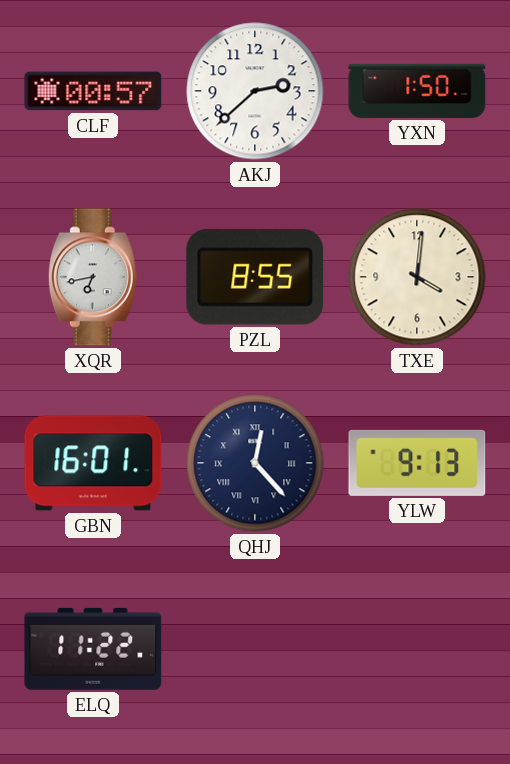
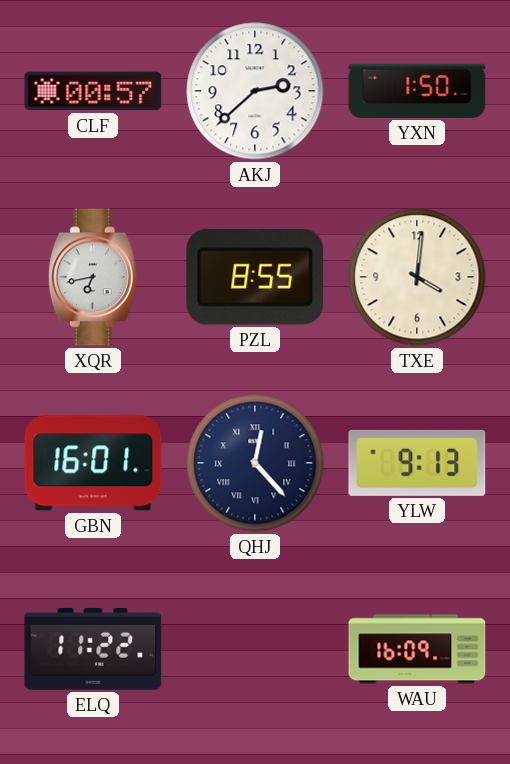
WAU: none -> 16:09
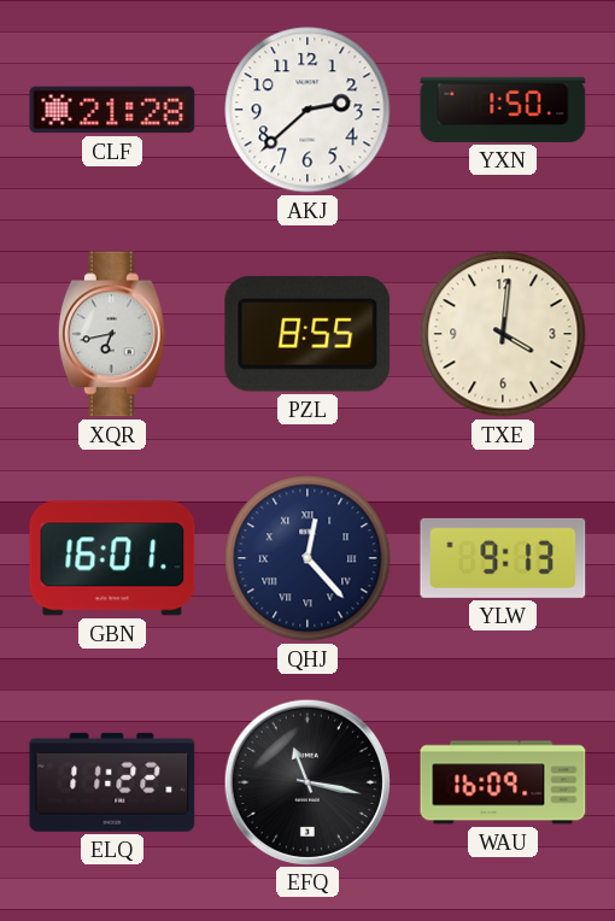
CLF: 00:57 -> 21:28
EFQ: none -> 11:17
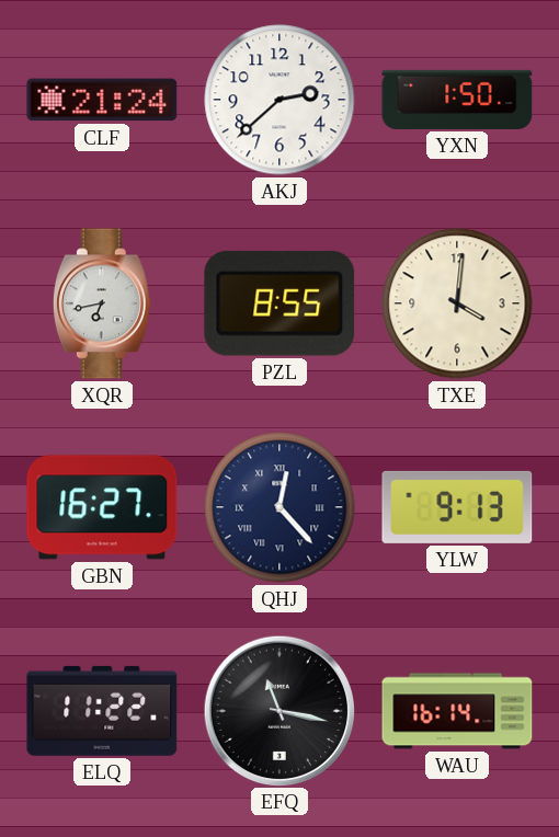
CLF: 21:28 -> 21:24
GBN: 16:01 -> 16:27
WAU: 16:09 -> 16:14
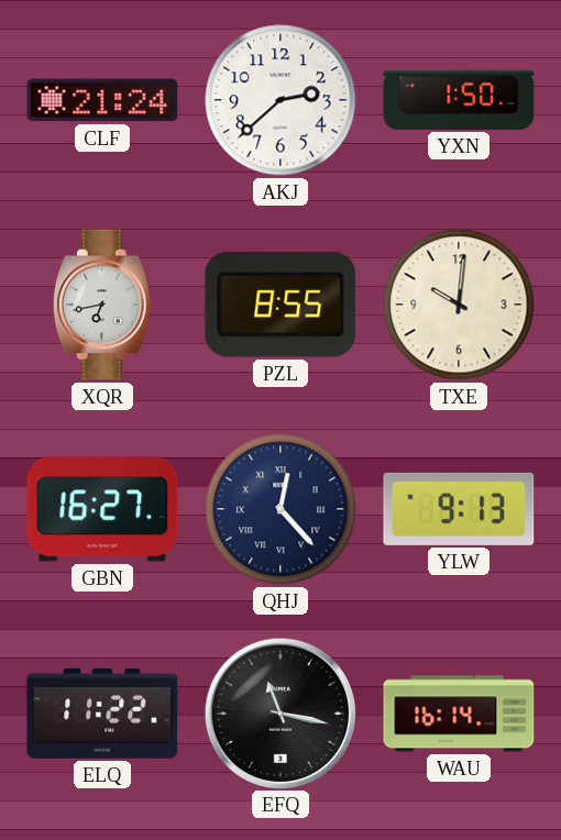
TXE: 4:01 -> 10:01
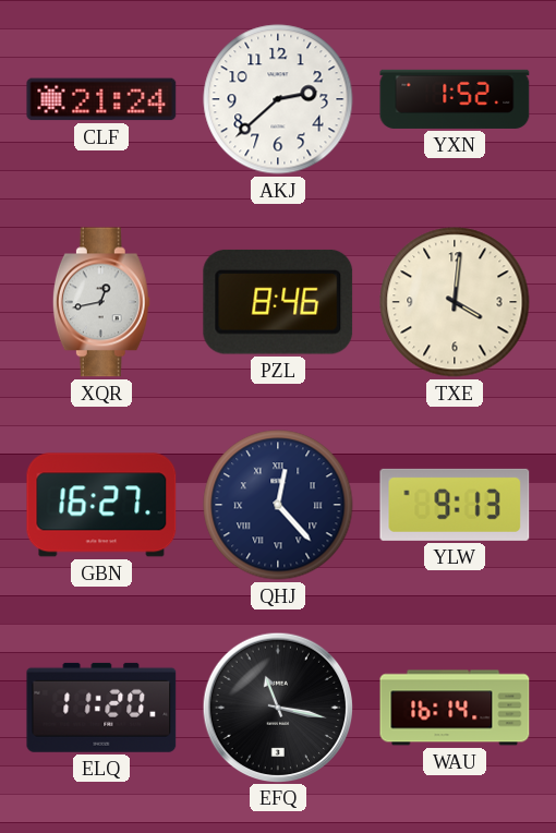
YXN: 1:50 -> 1:52
XQR: 6:43 -> 12:43
PZL: 8:55 -> 8:46
TXE: 10:01 -> 4:01
ELQ: 11:22 -> 11:20
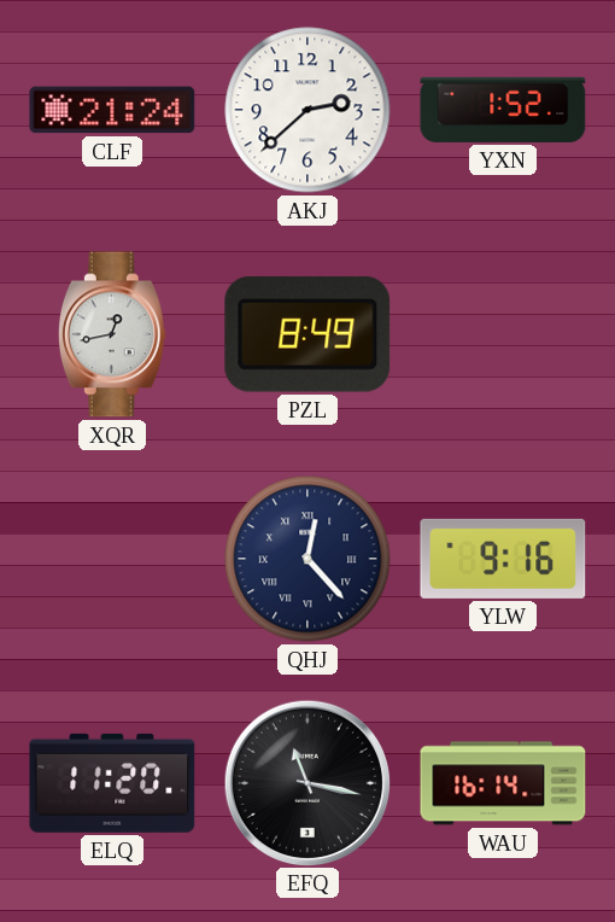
PZL: 8:46 -> 8:49
TXE: 4:01 -> none
GBN: 16:27 -> none
YLW: 9:13 -> 9:16
